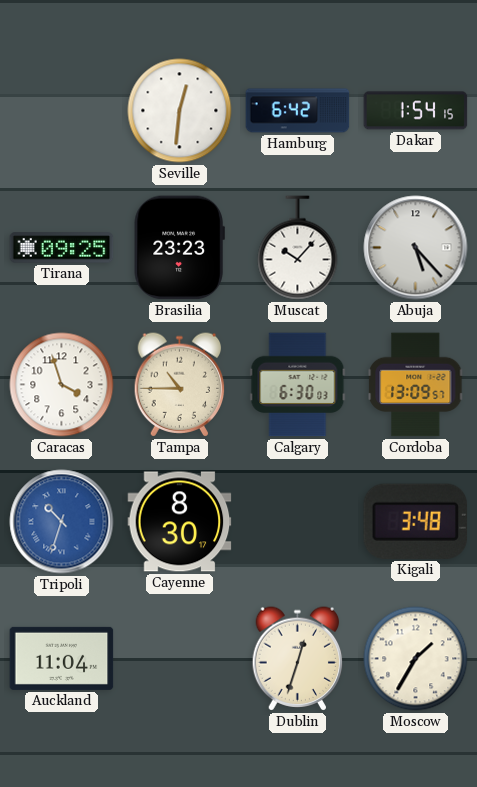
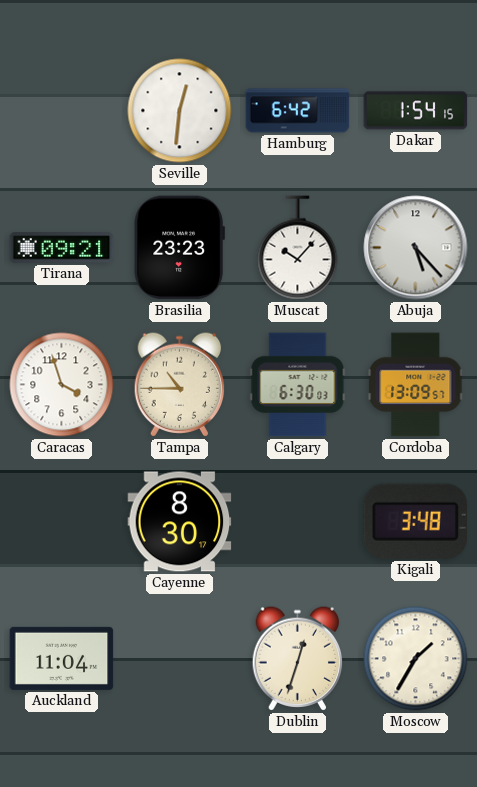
Tirana: 09:25 -> 09:21
Tripoli: 10:33 -> none
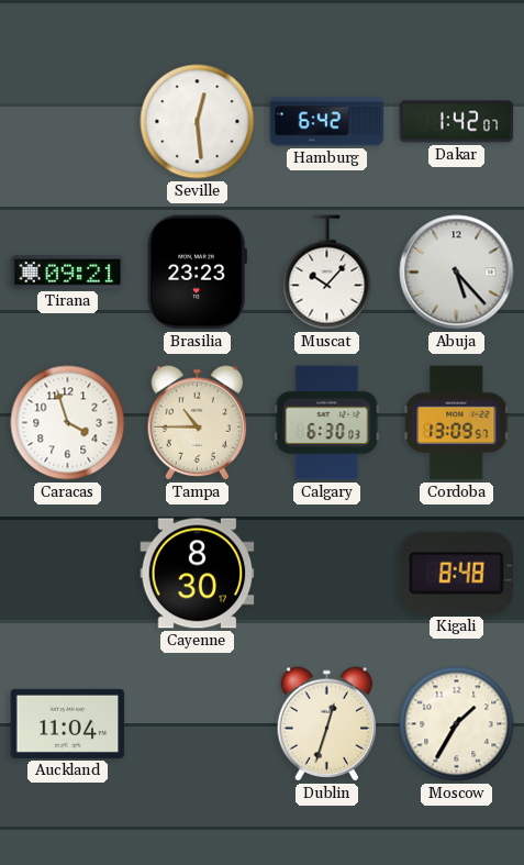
Seville: 12:31 -> 12:29
Dakar: 1:54 -> 1:42
Kigali: 3:48 -> 8:48
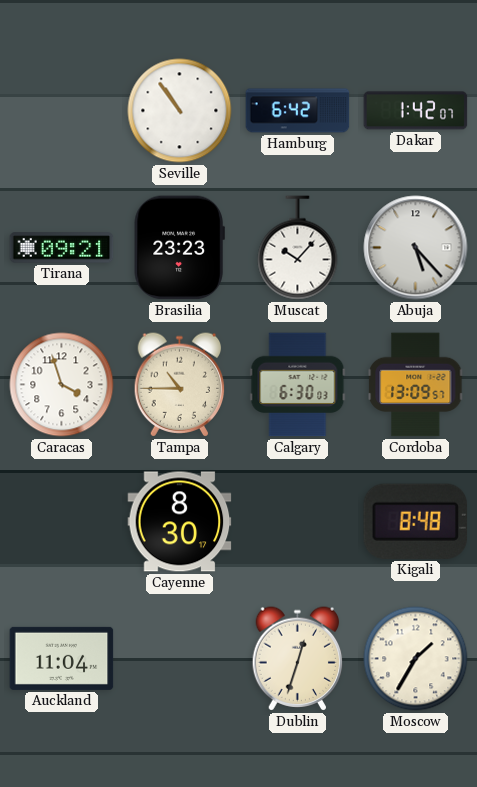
Seville: 12:29 -> 10:54
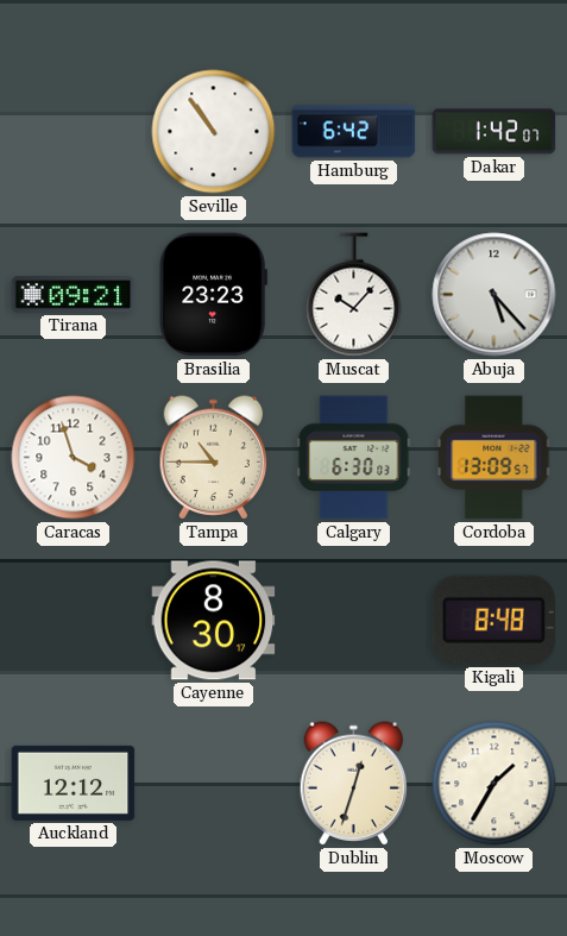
Auckland: 11:04 -> 12:12
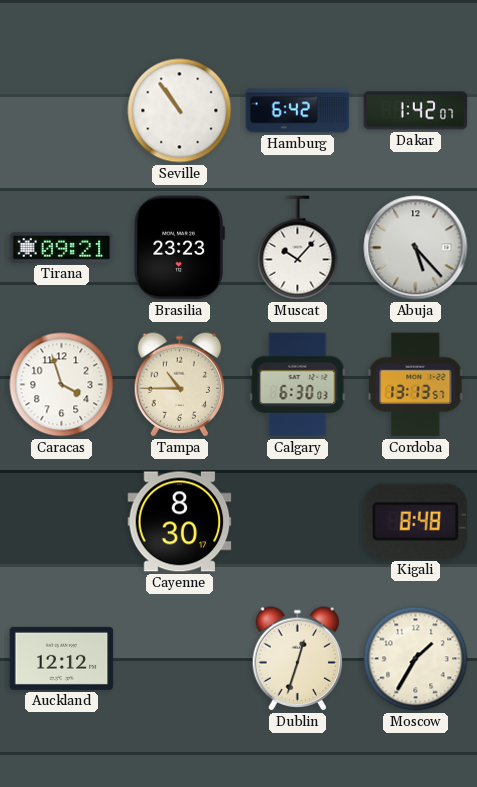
Cordoba: 13:09 -> 13:13
